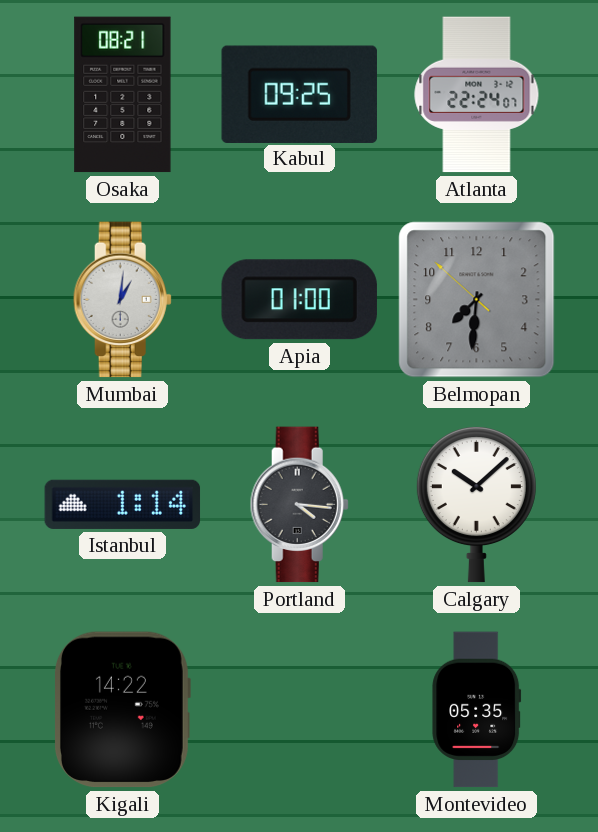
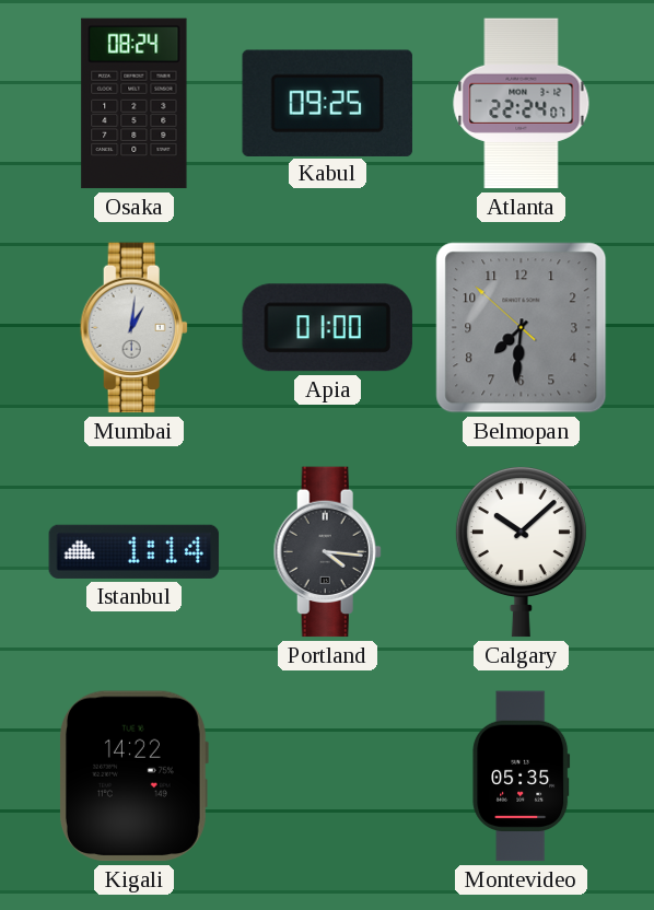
Osaka: 08:21 -> 08:24
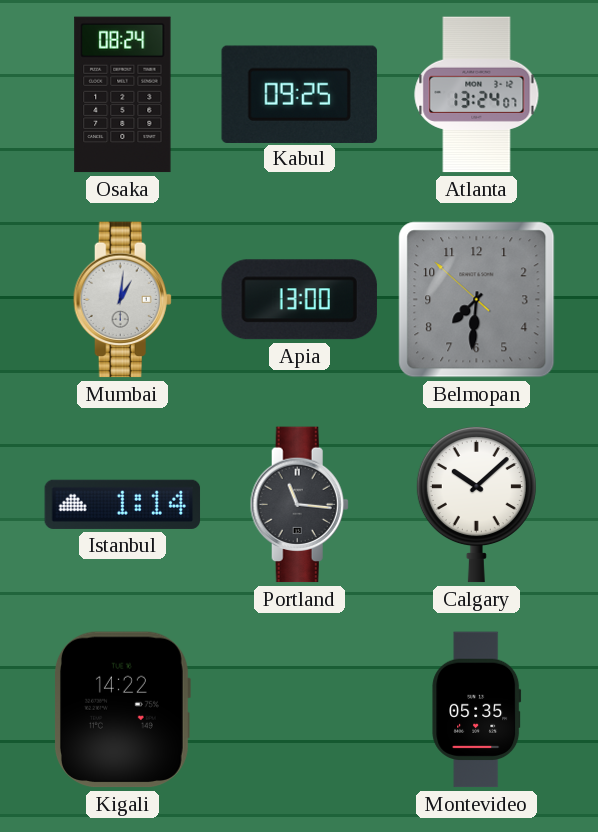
Atlanta: 22:24 -> 13:24
Apia: 01:00 -> 13:00
Portland: 4:16 -> 11:16
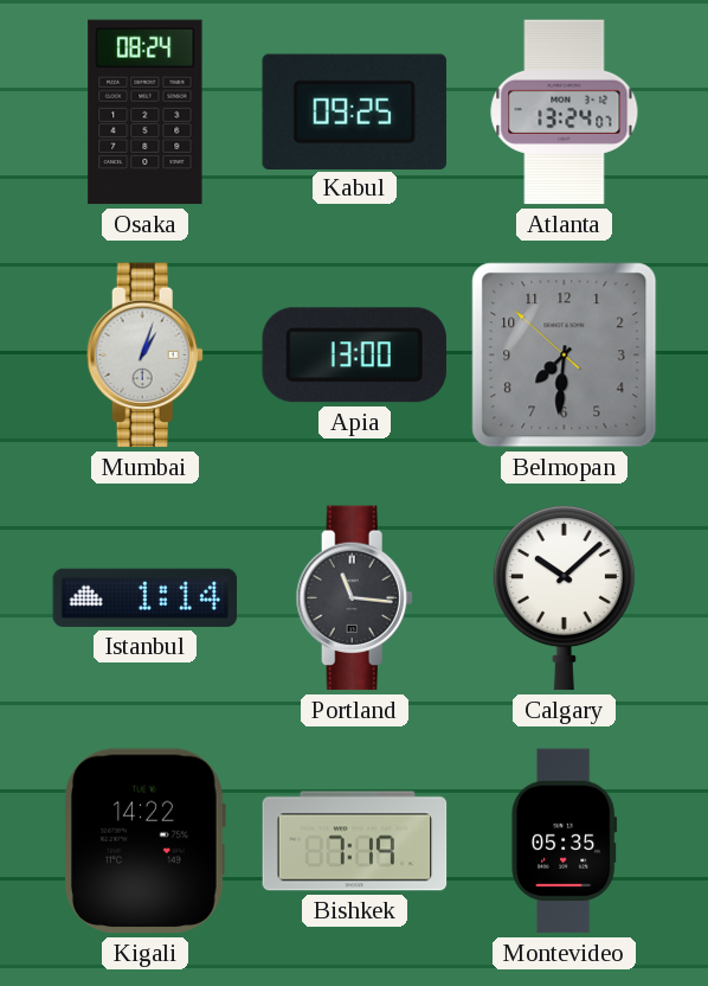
Mumbai: 1:01 -> 1:03
Bishkek: none -> 7:19
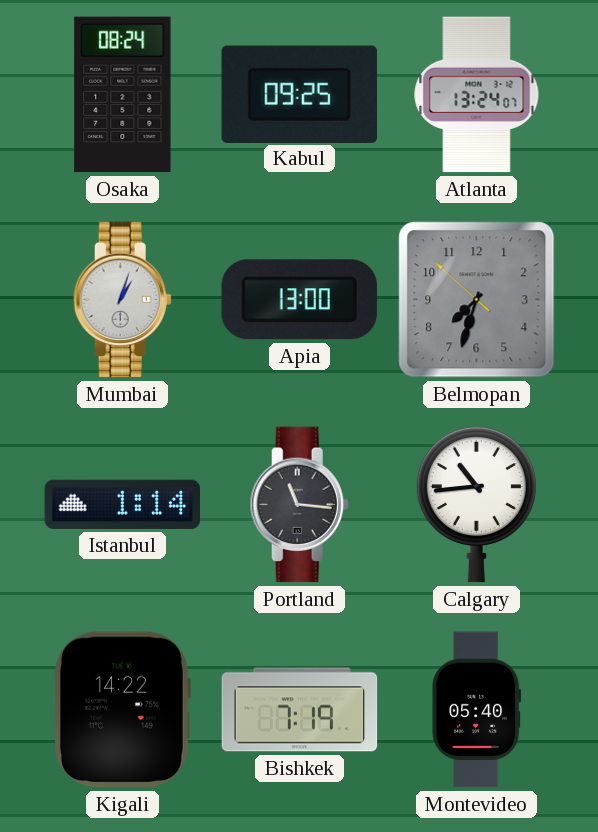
Belmopan: 7:30 -> 7:32
Calgary: 10:08 -> 10:44
Montevideo: 05:35 -> 05:40
